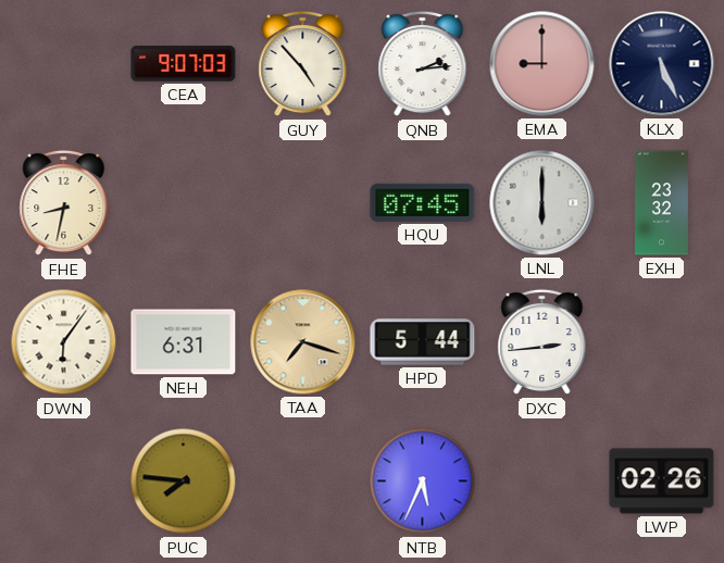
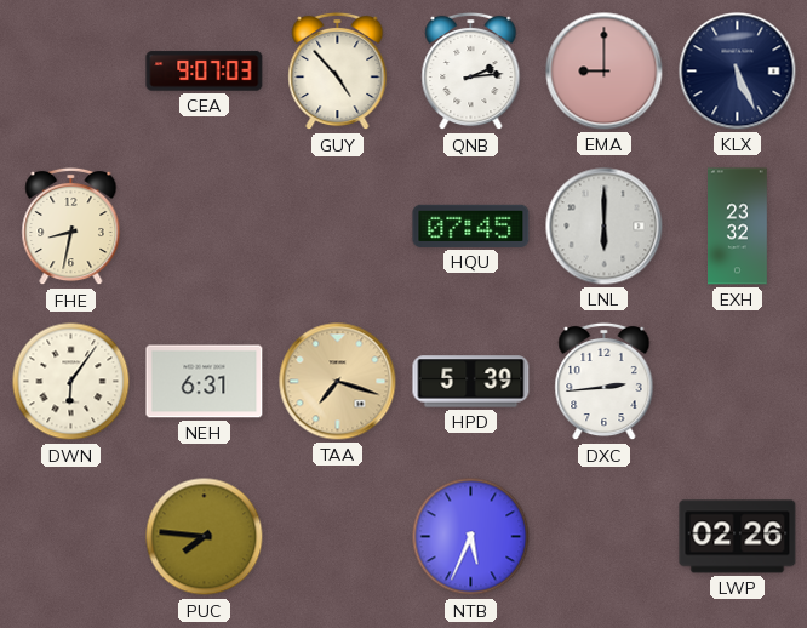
HPD: 5:44 -> 5:39
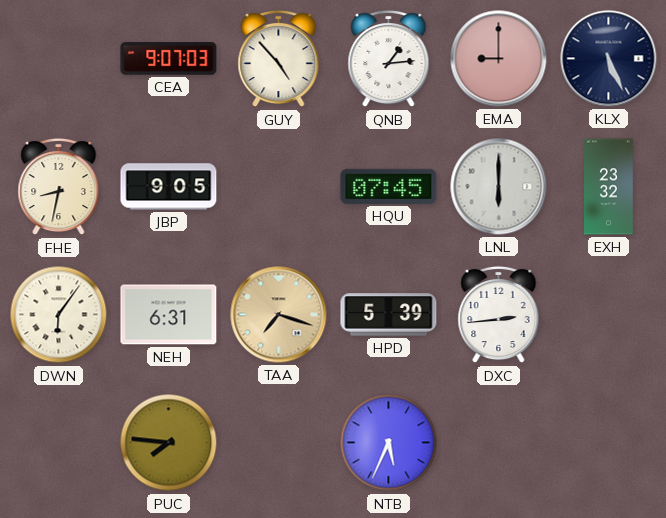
QNB: 2:14 -> 1:14
JBP: none -> 9:05
LWP: 02:26 -> none
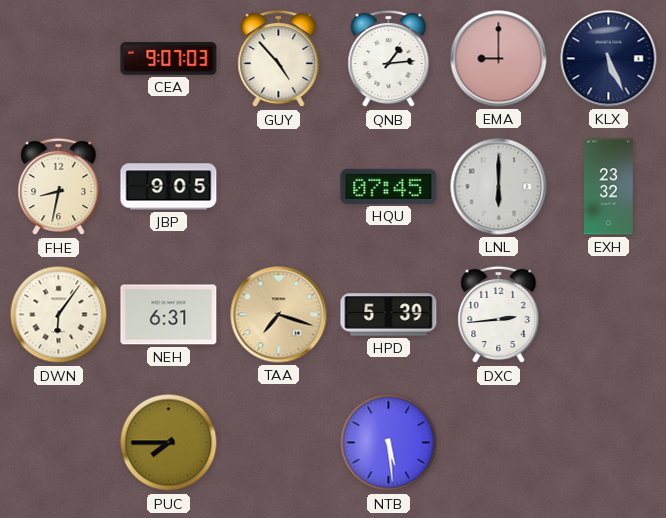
PUC: 7:46 -> 7:45
NTB: 5:34 -> 5:29
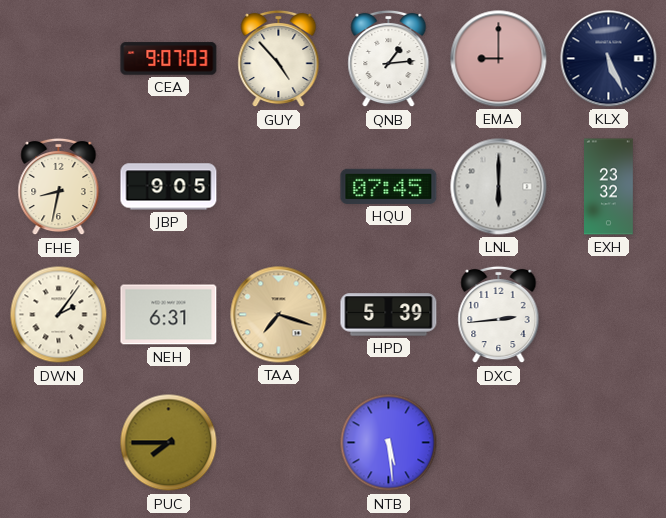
DWN: 6:06 -> 2:06
